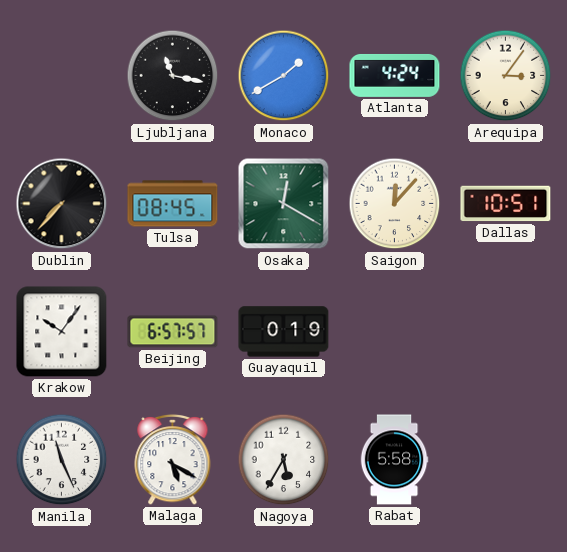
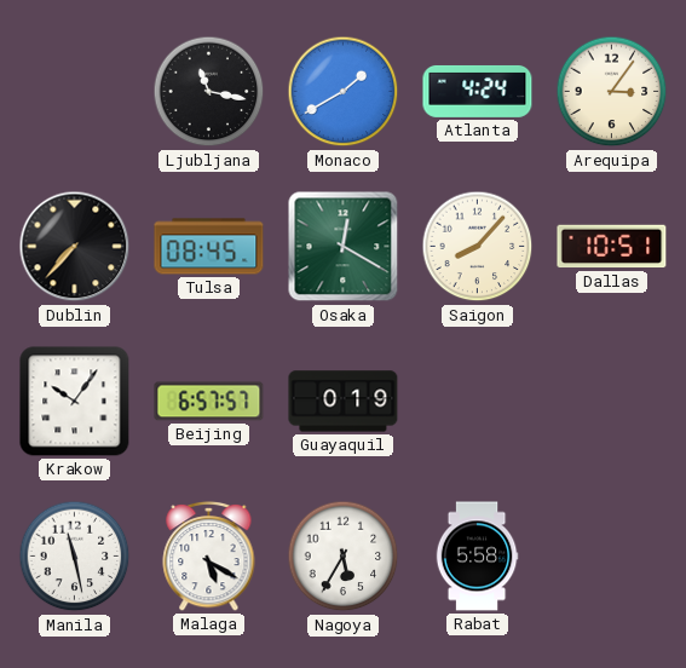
Saigon: 12:07 -> 8:07
Manila: 11:26 -> 11:28
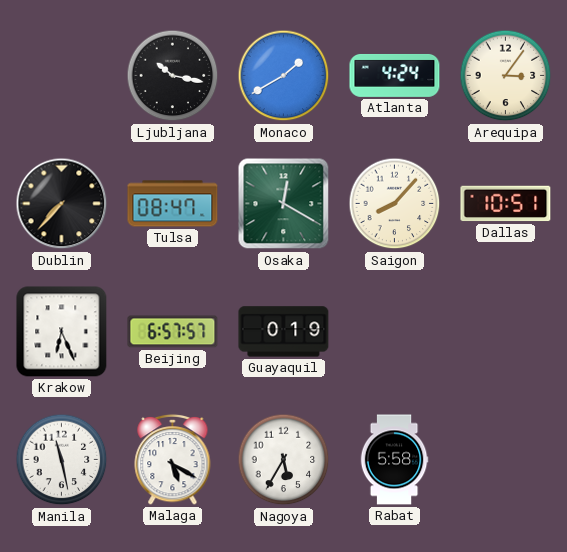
Ljubljana: 11:17 -> 10:17
Tulsa: 08:45 -> 08:47
Krakow: 10:06 -> 6:26
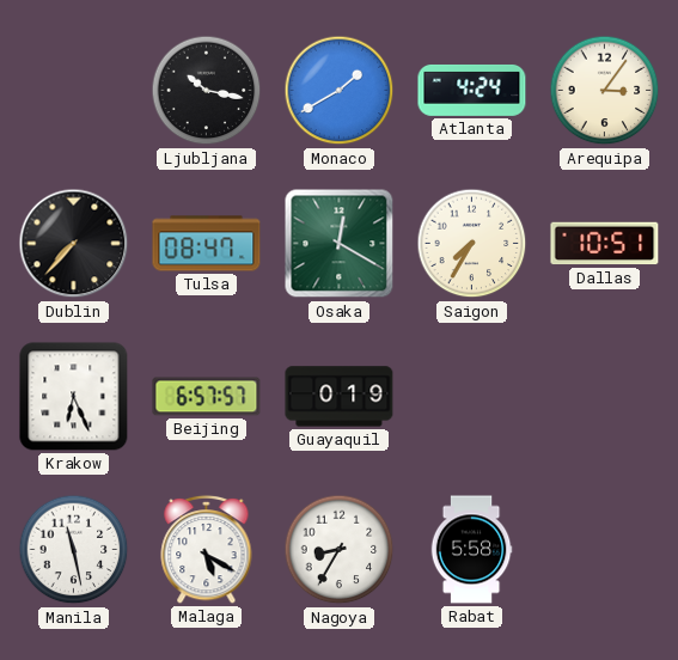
Saigon: 8:07 -> 7:35
Nagoya: 5:35 -> 8:35
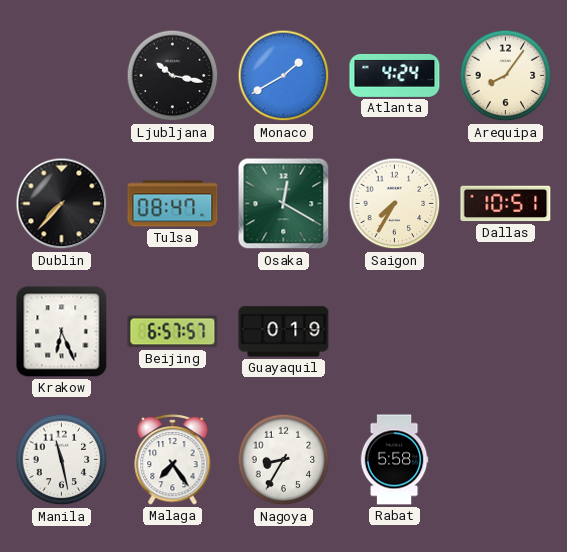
Arequipa: 3:06 -> 8:06
Malaga: 5:20 -> 7:24
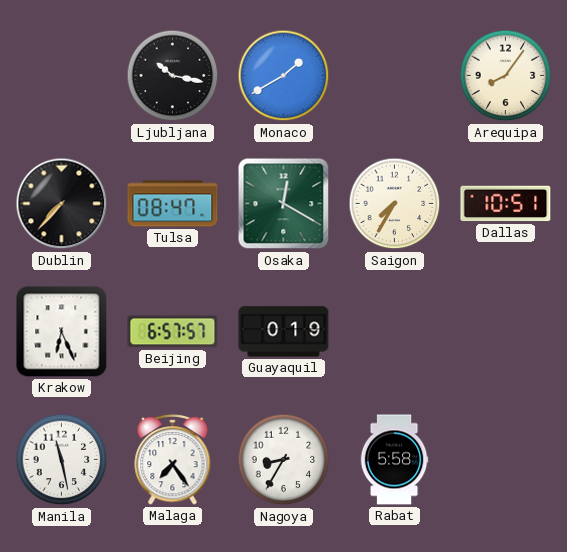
Atlanta: 4:24 -> none
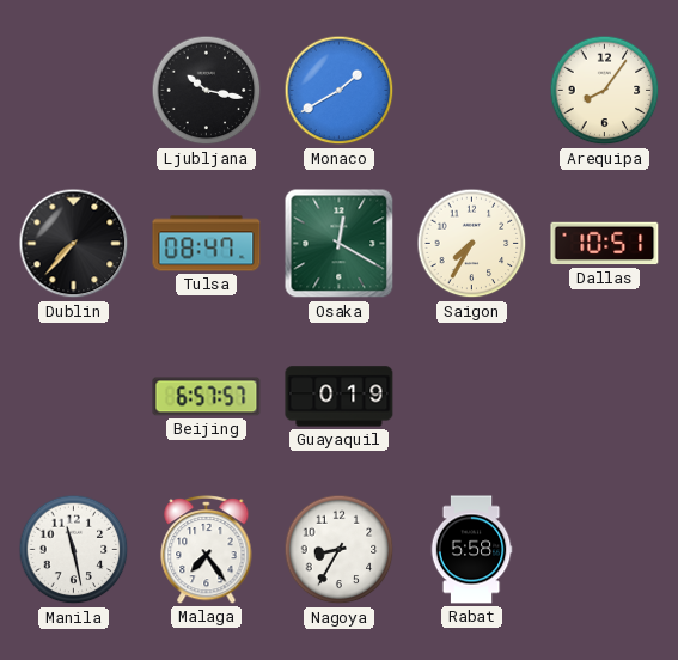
Krakow: 6:26 -> none
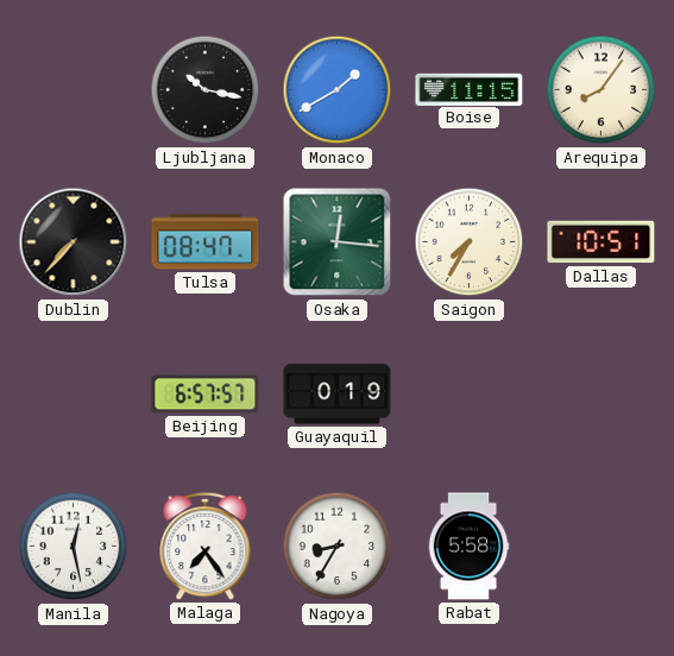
Boise: none -> 11:15
Osaka: 12:20 -> 12:16
Manila: 11:28 -> 12:28
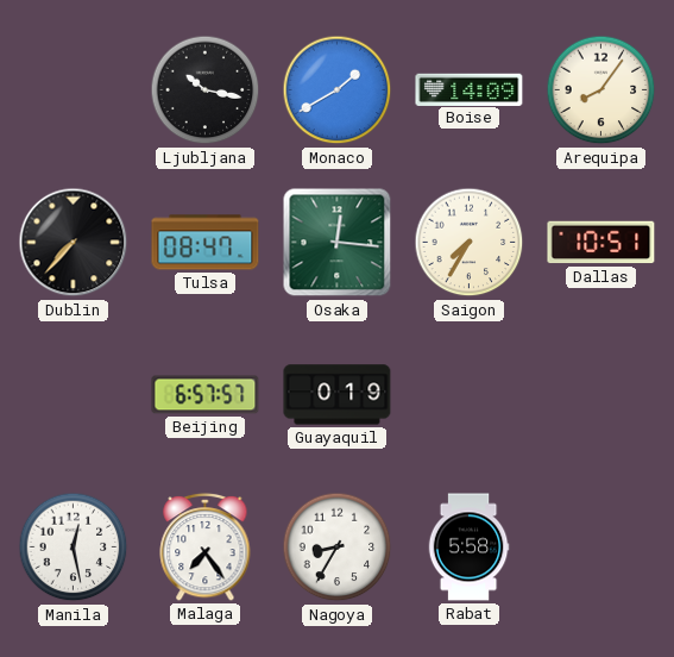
Boise: 11:15 -> 14:09
